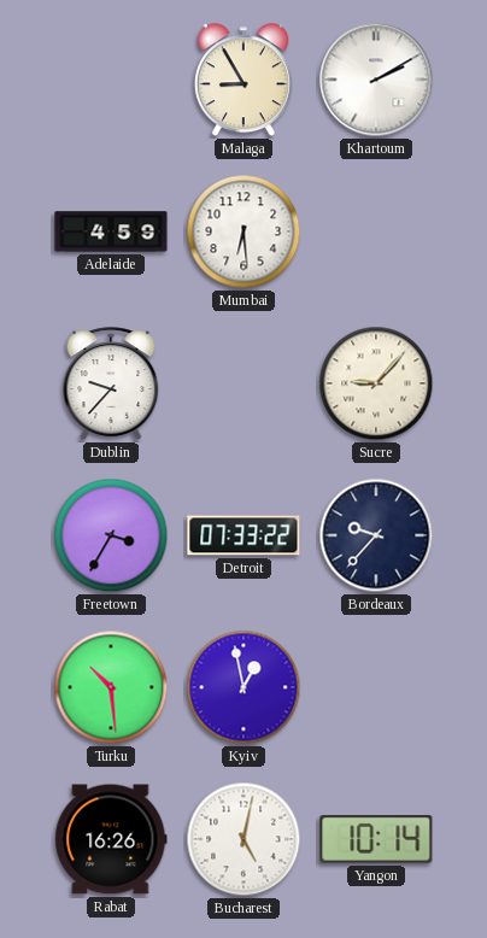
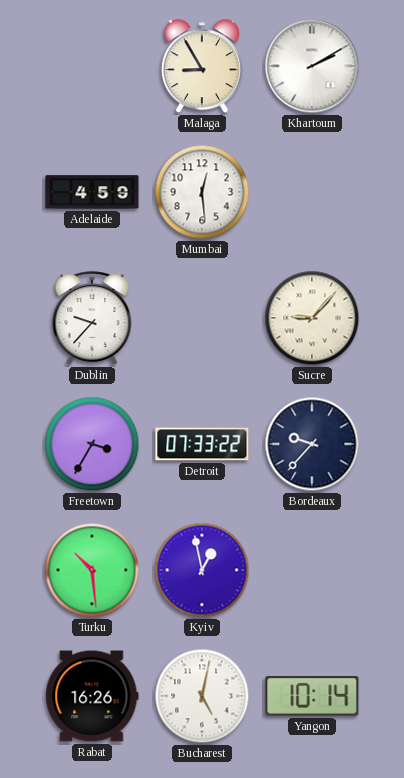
Mumbai: 6:29 -> 12:29
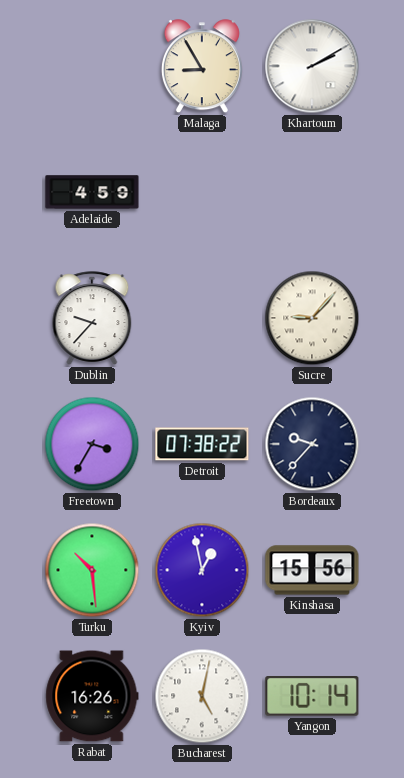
Mumbai: 12:29 -> none
Detroit: 07:33 -> 07:38
Kinshasa: none -> 15:56
